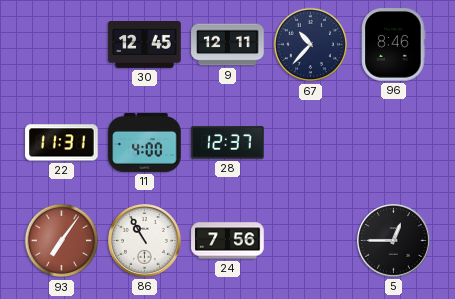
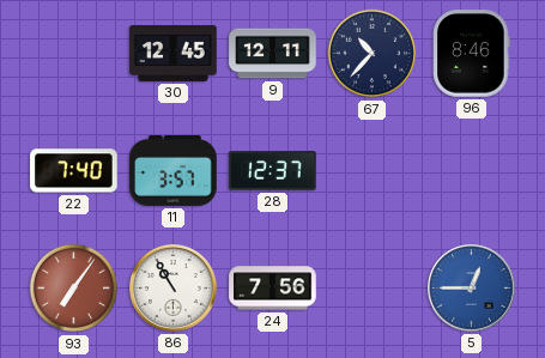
22: 11:31 -> 7:40
11: 4:00 -> 3:57
5 dial: black -> blue
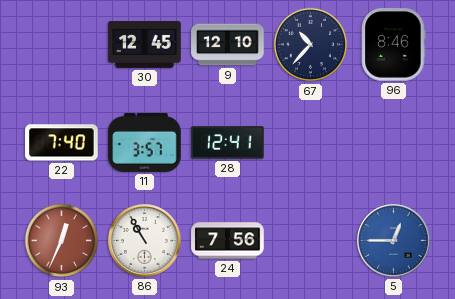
9: 12:11 -> 12:10
28: 12:37 -> 12:41
93: 7:06 -> 12:34
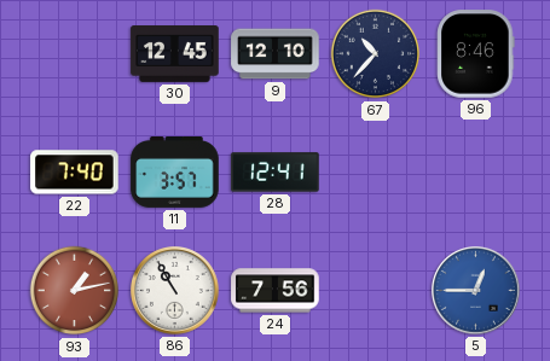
93: 12:34 -> 1:13
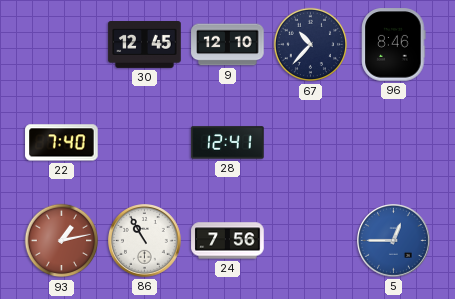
11: 3:57 -> none
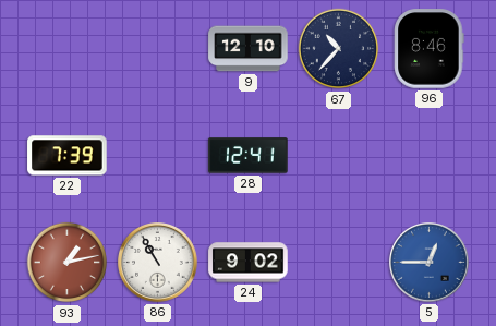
30: 12:45 -> none
22: 7:40 -> 7:39
24: 7:56 -> 9:02
